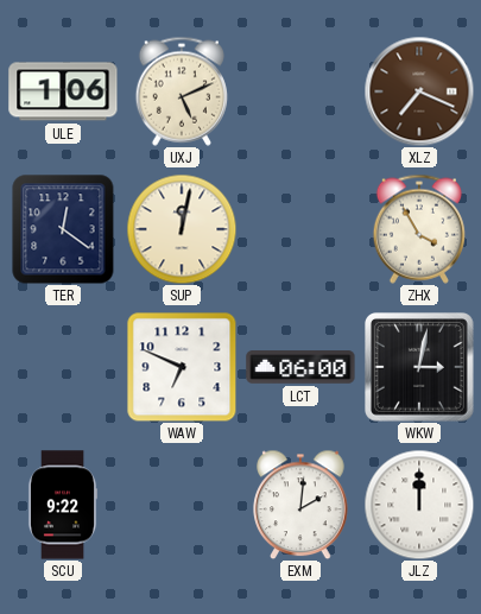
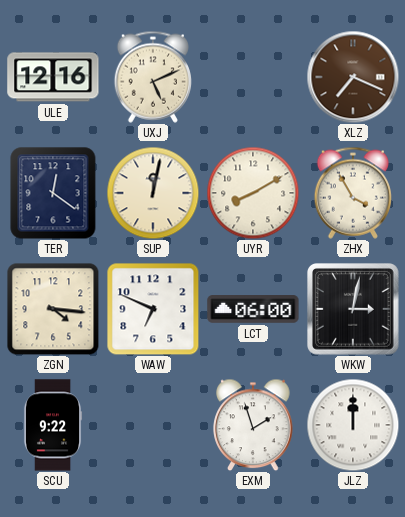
ULE: 1:06 -> 12:16
UYR: none -> 8:10
ZGN: none -> 4:16
EXM: 2:01 -> 1:57
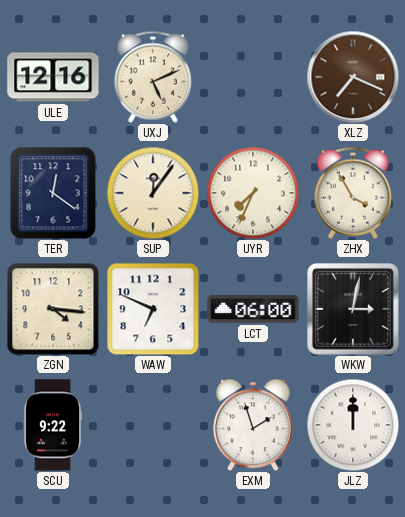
SUP: 12:02 -> 12:06
UYR: 8:10 -> 7:34
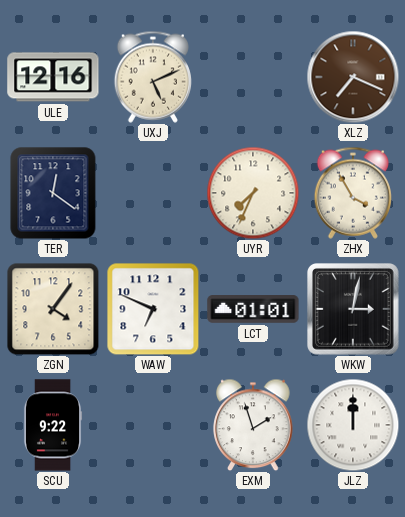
SUP: 12:06 -> none
ZGN: 4:16 -> 4:06
LCT: 06:00 -> 01:01
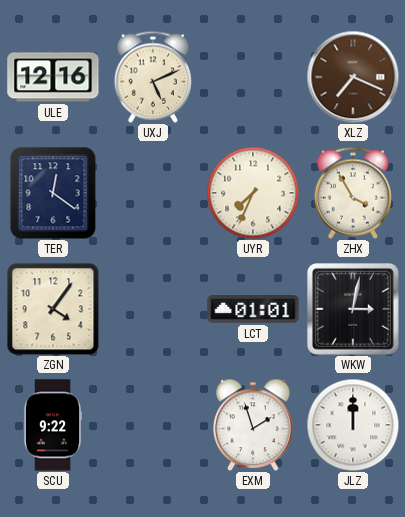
WAW: 6:49 -> none
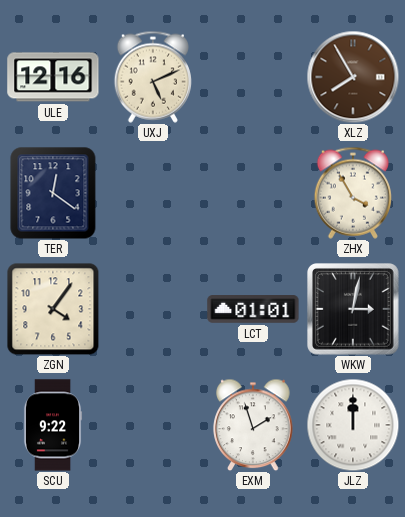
XLZ: 7:19 -> 7:55
UYR: 7:34 -> none
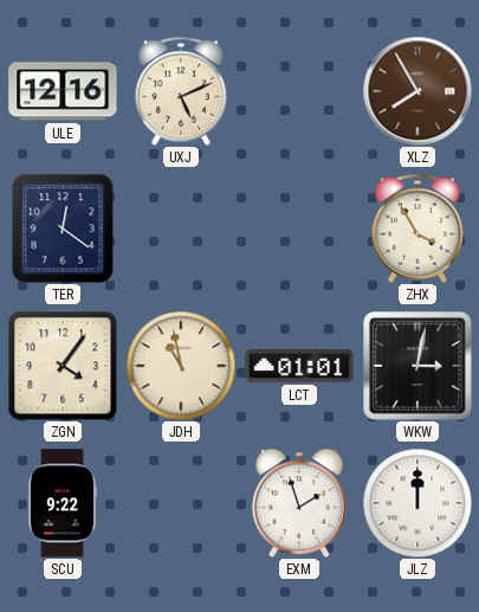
JDH: none -> 10:58
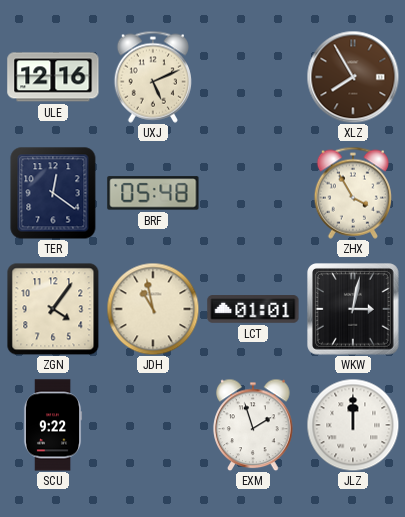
BRF: none -> 05:48
